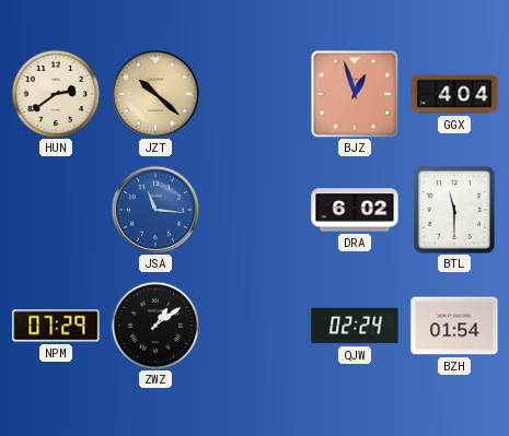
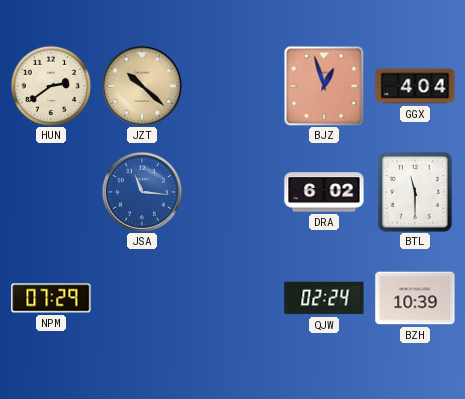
ZWZ: 1:09 -> none
BZH: 01:54 -> 10:39
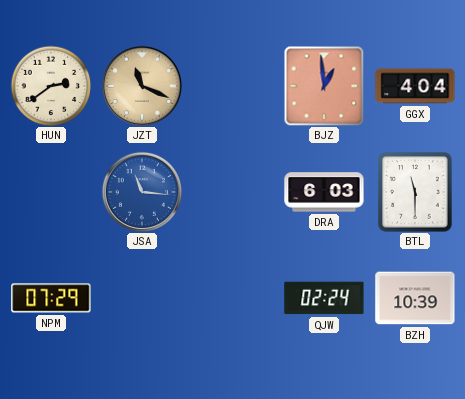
JZT: 10:22 -> 11:19
BJZ: 12:57 -> 12:59
DRA: 6:02 -> 6:03
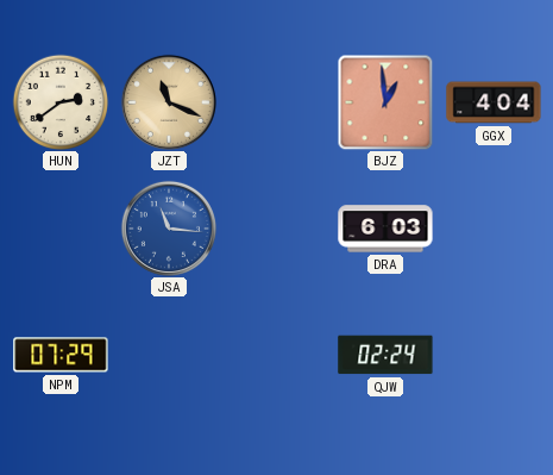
BTL: 11:30 -> none
BZH: 10:39 -> none
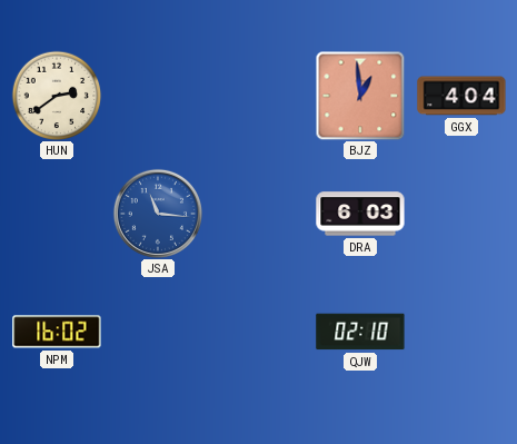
JZT: 11:19 -> none
NPM: 07:29 -> 16:02
QJW: 02:24 -> 02:10
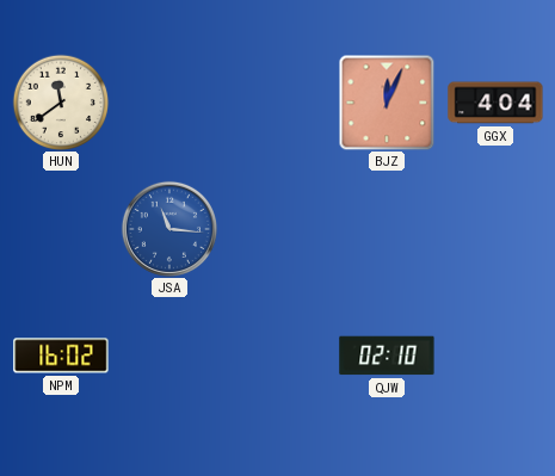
HUN: 2:39 -> 11:39
BJZ: 12:59 -> 12:04
DRA: 6:03 -> none
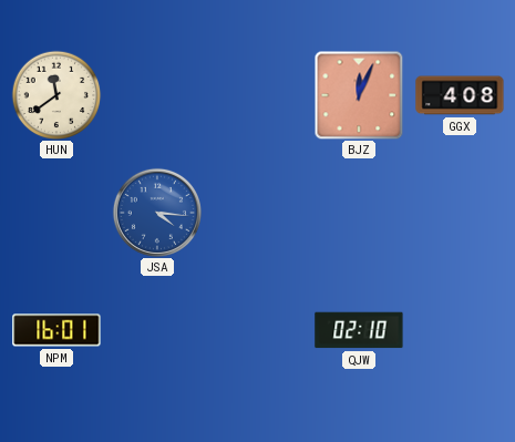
GGX: 4:04 -> 4:08
JSA: 11:16 -> 4:16
NPM: 16:02 -> 16:01
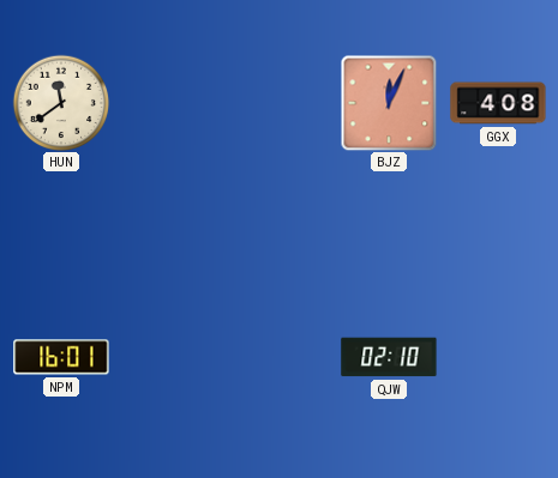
JSA: 4:16 -> none
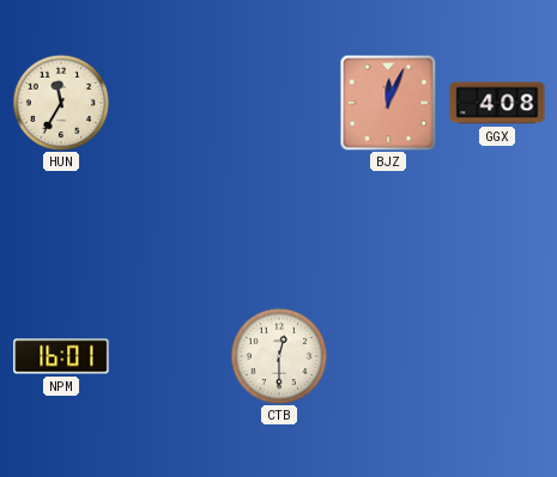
HUN: 11:39 -> 11:35
CTB: none -> 12:30
QJW: 02:10 -> none
